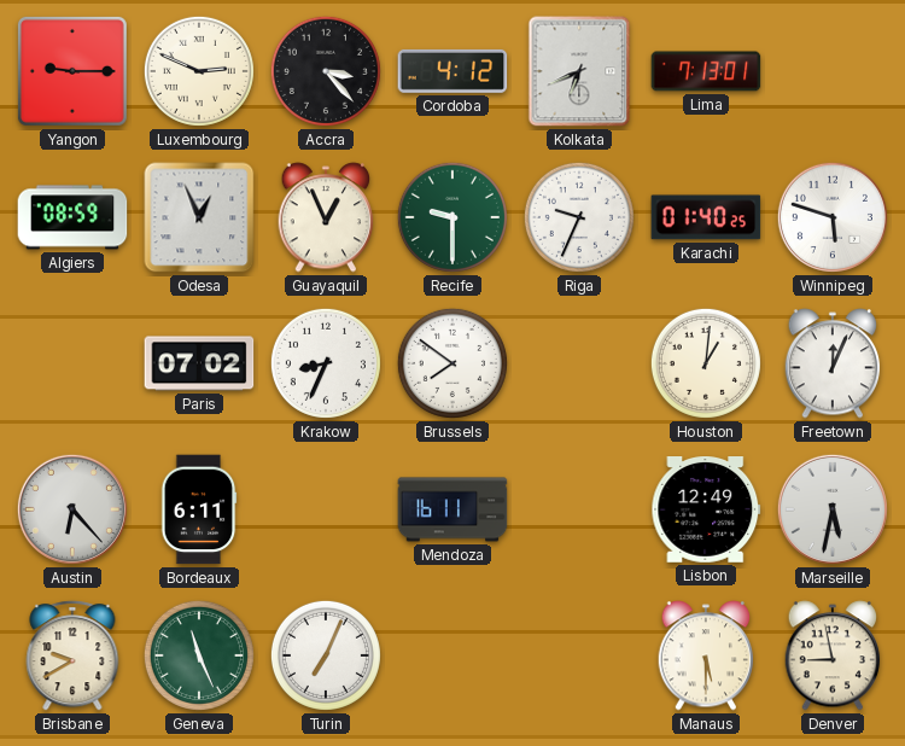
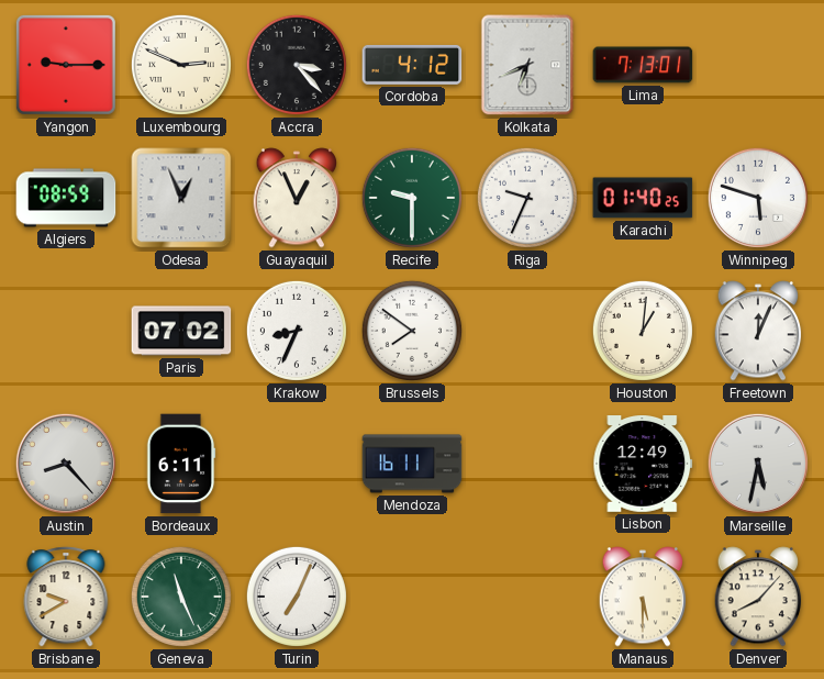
Austin: 6:23 -> 8:23
Denver: 8:58 -> 8:07
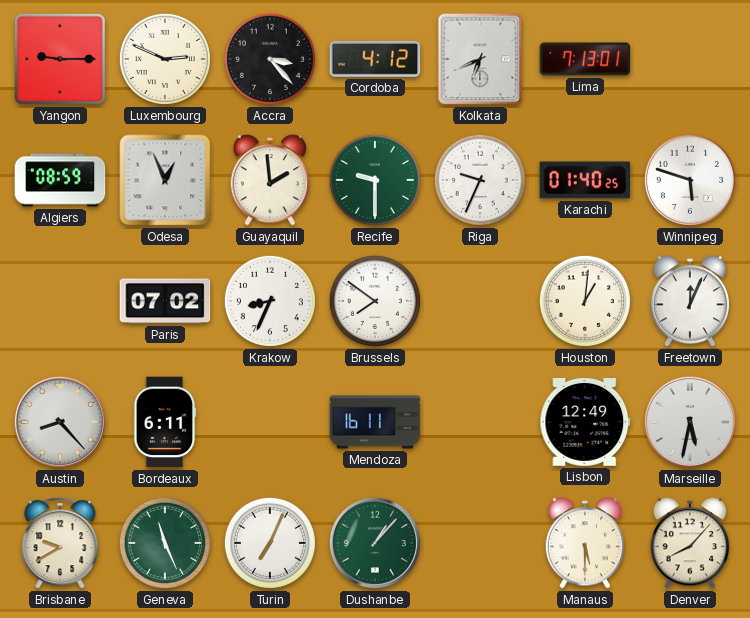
Guayaquil: 12:56 -> 1:59
Dushanbe: none -> 1:07
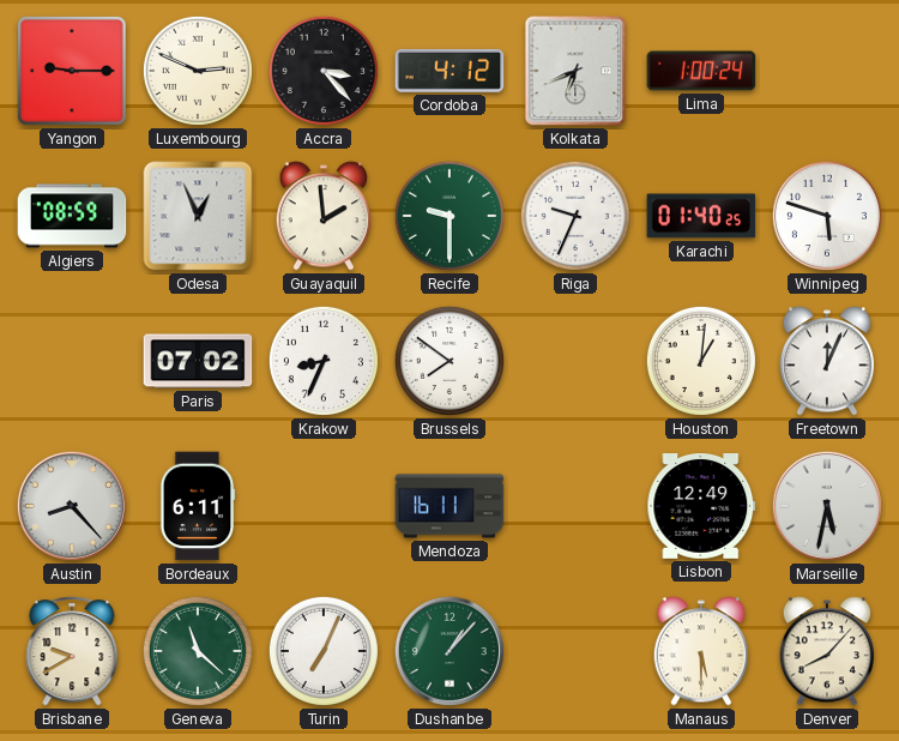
Lima: 7:13 -> 1:00
Geneva: 11:26 -> 11:22
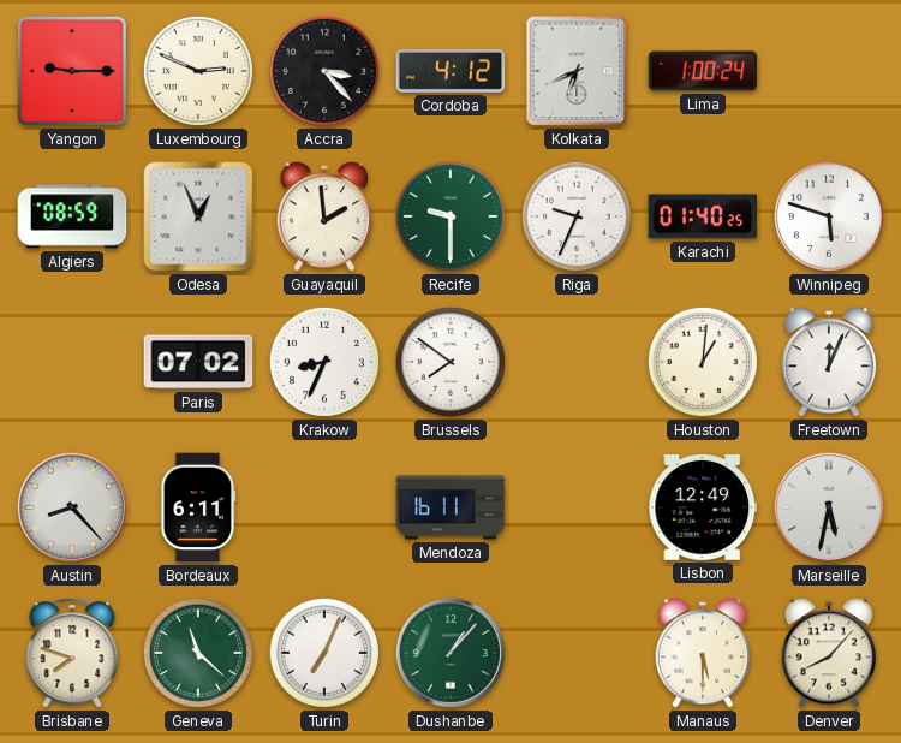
Brisbane: 9:40 -> 7:48
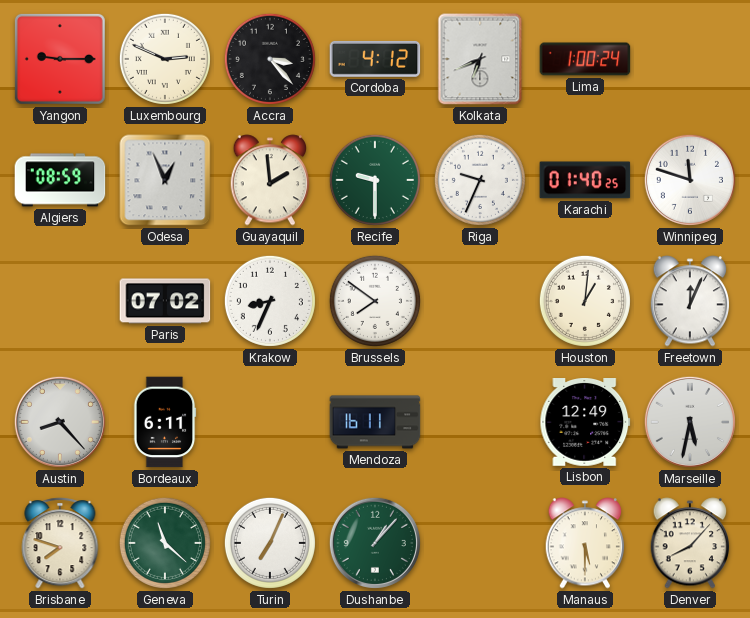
Winnipeg: 5:48 -> 11:48
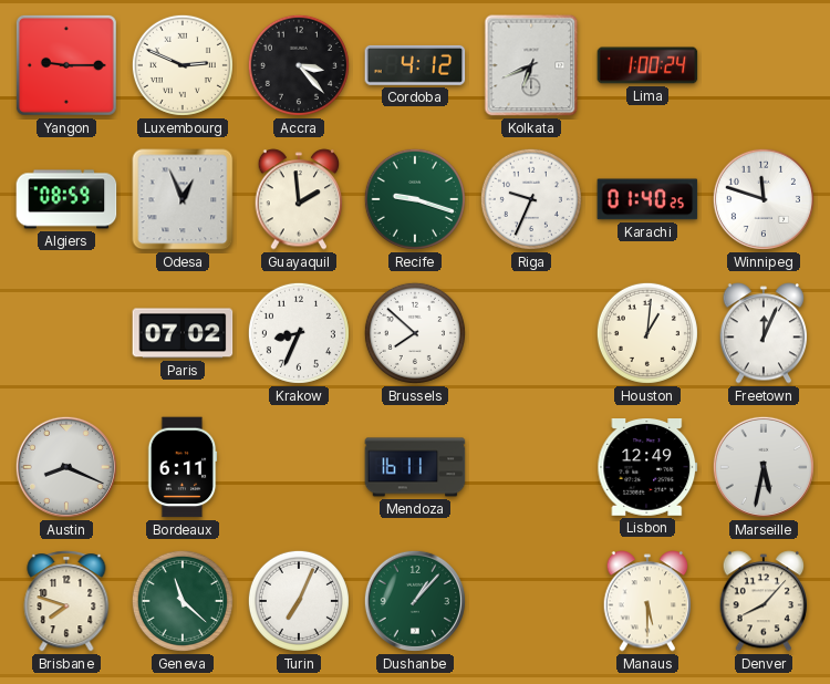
Recife: 9:30 -> 9:18
Brussels: 7:51 -> 7:52
Austin: 8:23 -> 8:19
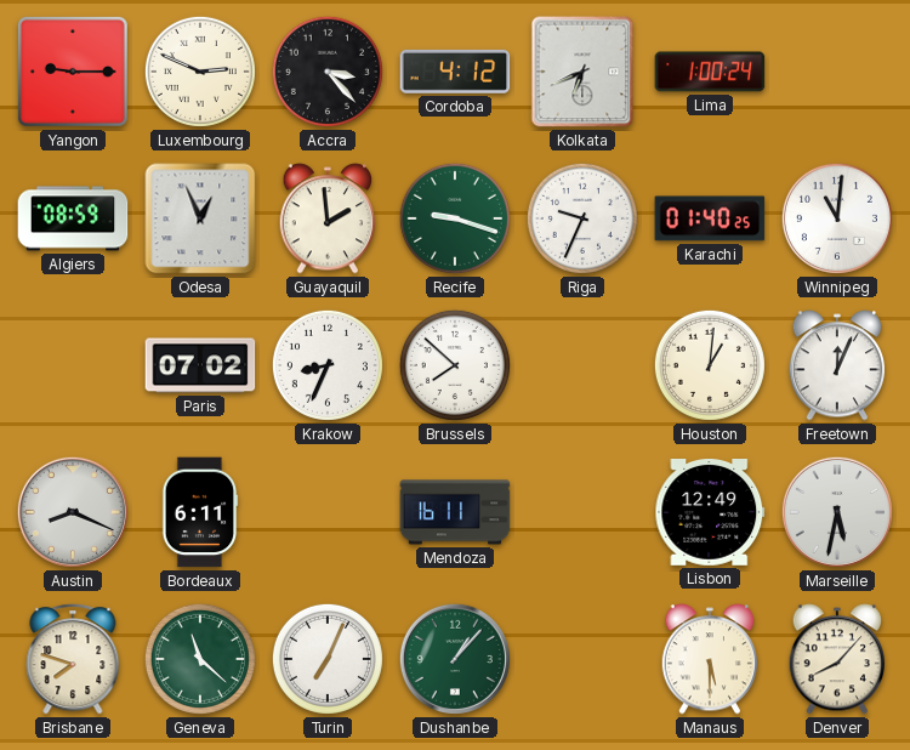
Winnipeg: 11:48 -> 11:01
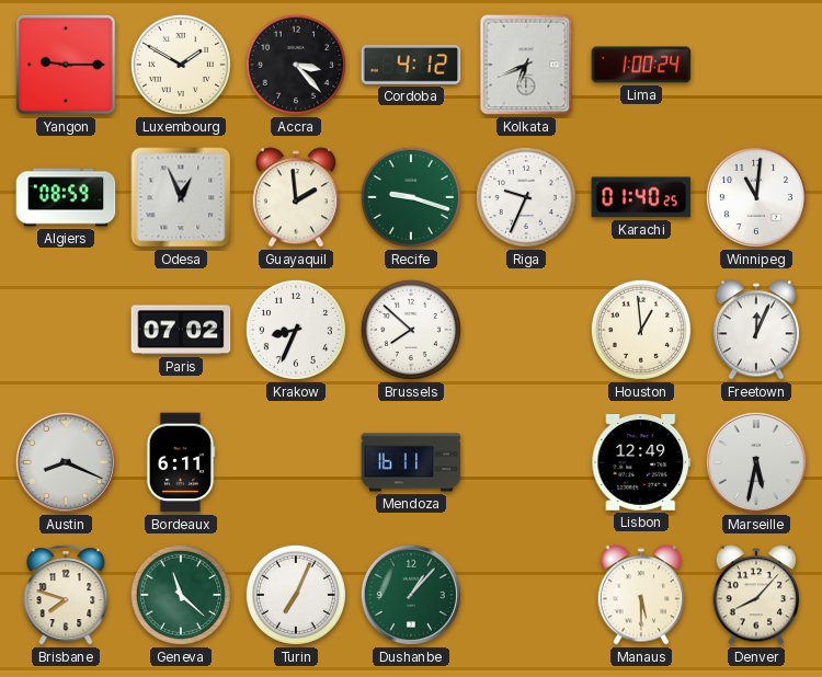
Luxembourg: 2:49 -> 1:50
Houston: 1:01 -> 12:59
